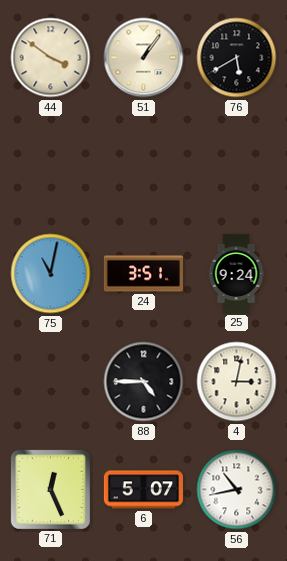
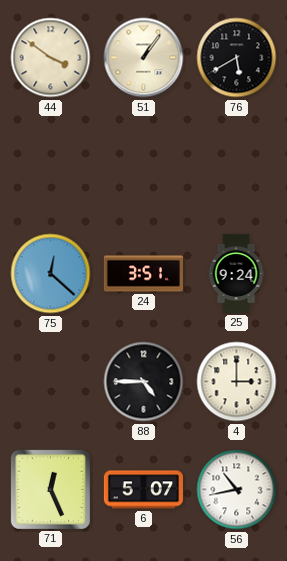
75: 11:02 -> 12:22
4: 3:02 -> 3:00
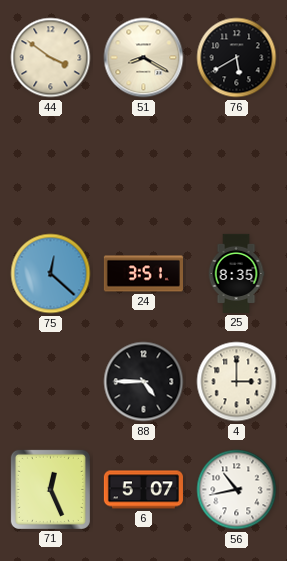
51: 1:06 -> 8:20
25: 9:24 -> 8:35
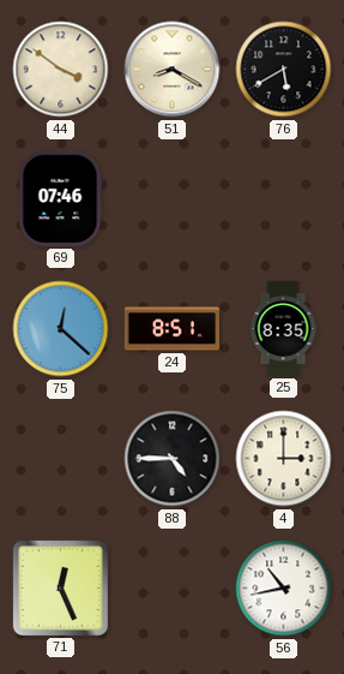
69: none -> 07:46
24: 3:51 -> 8:51
6: 5:07 -> none
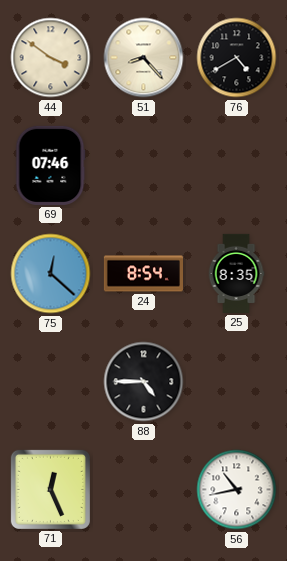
51: 8:20 -> 8:23
76: 5:40 -> 4:40
24: 8:51 -> 8:54
4: 3:00 -> none
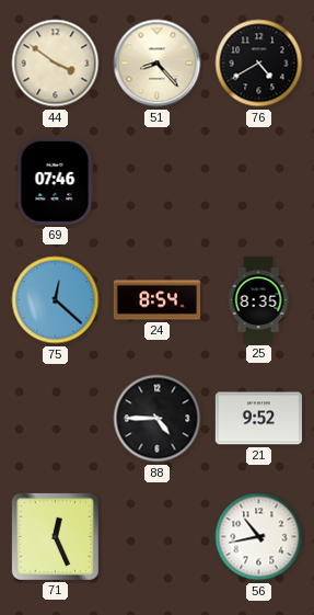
21: none -> 9:52
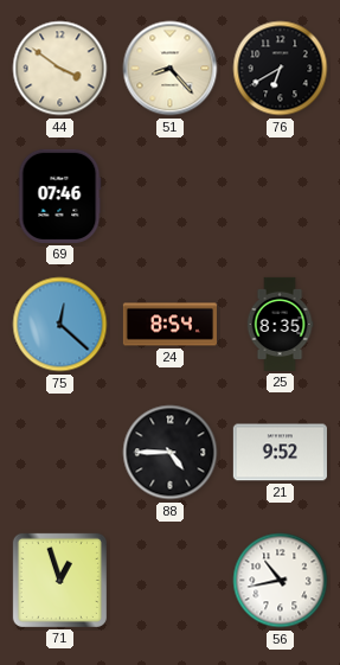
76: 4:40 -> 6:40
71: 12:26 -> 12:57
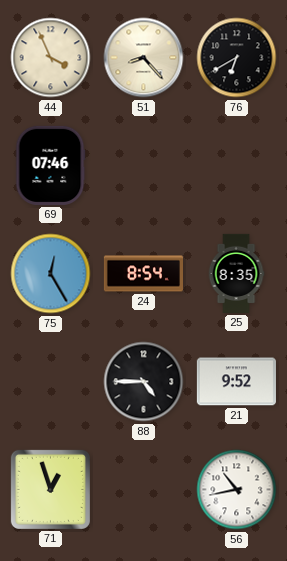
44: 3:51 -> 3:56
75: 12:22 -> 12:25
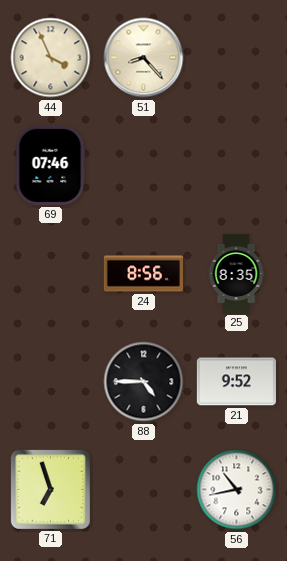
76: 6:40 -> none
75: 12:25 -> none
24: 8:54 -> 8:56
71: 12:57 -> 6:57
